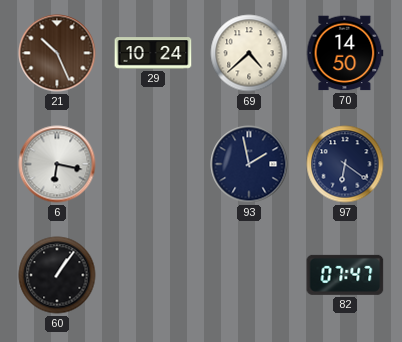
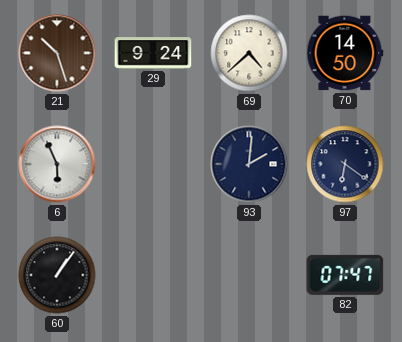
21: 10:26 -> 10:27
29: 10:24 -> 9:24
6: 6:17 -> 5:56
93: 1:58 -> 2:01
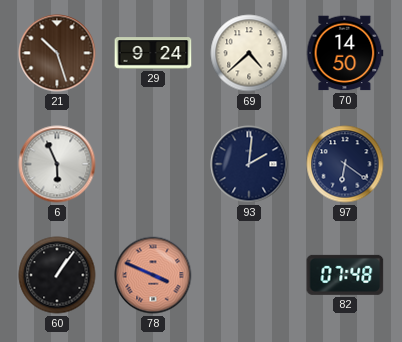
78: none -> 3:49
82: 07:47 -> 07:48
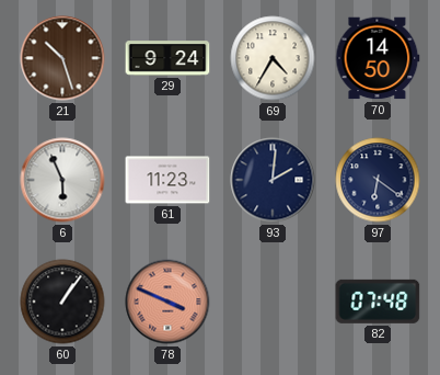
69: 4:38 -> 4:35
61: none -> 11:23
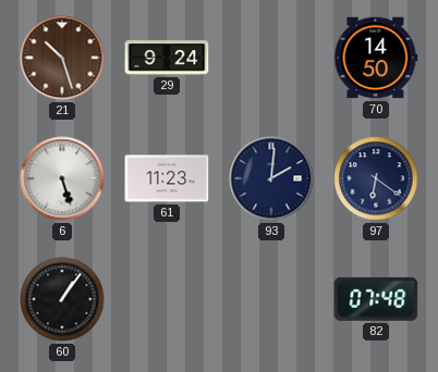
69: 4:35 -> none
6: 5:56 -> 5:27
78: 3:49 -> none
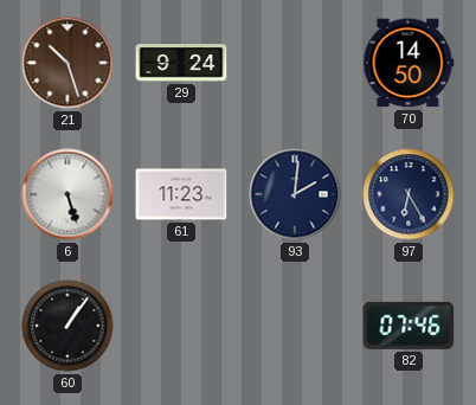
97: 6:21 -> 6:25
82: 07:48 -> 07:46
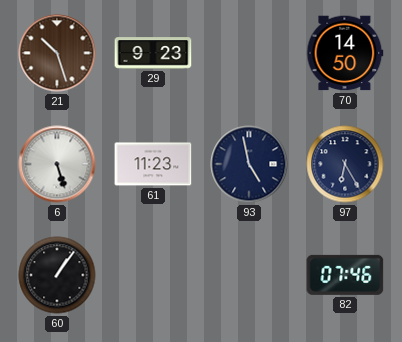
29: 9:24 -> 9:23
93: 2:01 -> 4:58
